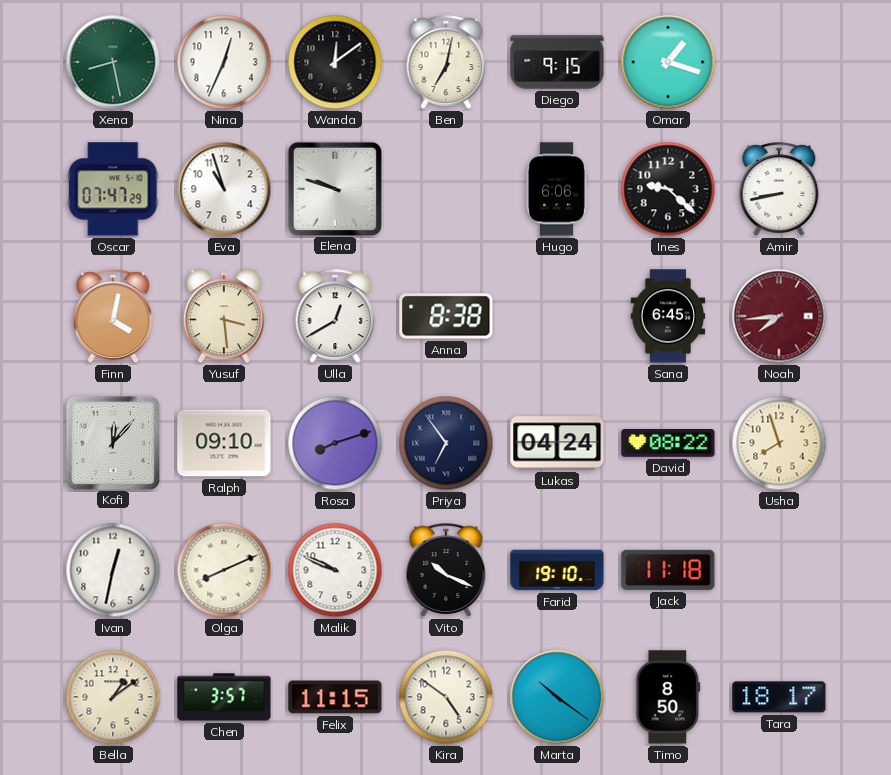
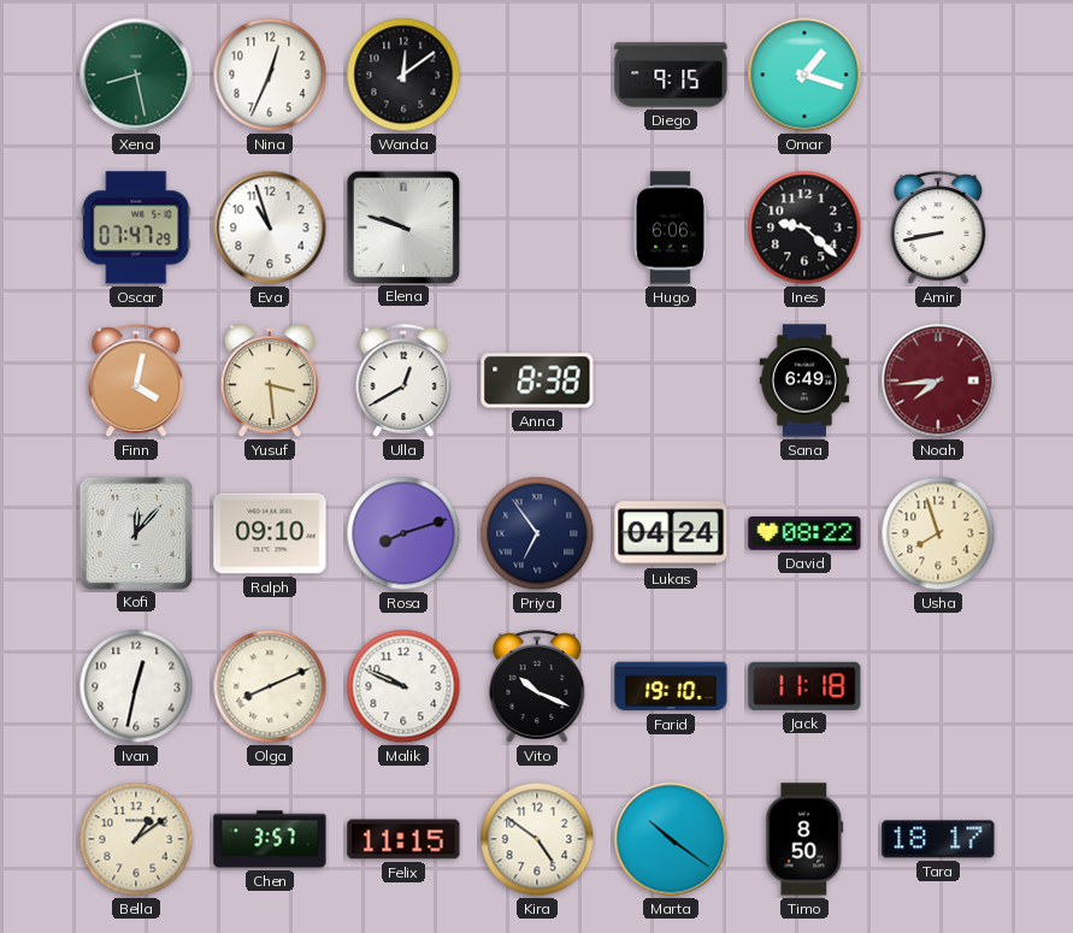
Ben: 7:02 -> none
Sana: 6:45 -> 6:49
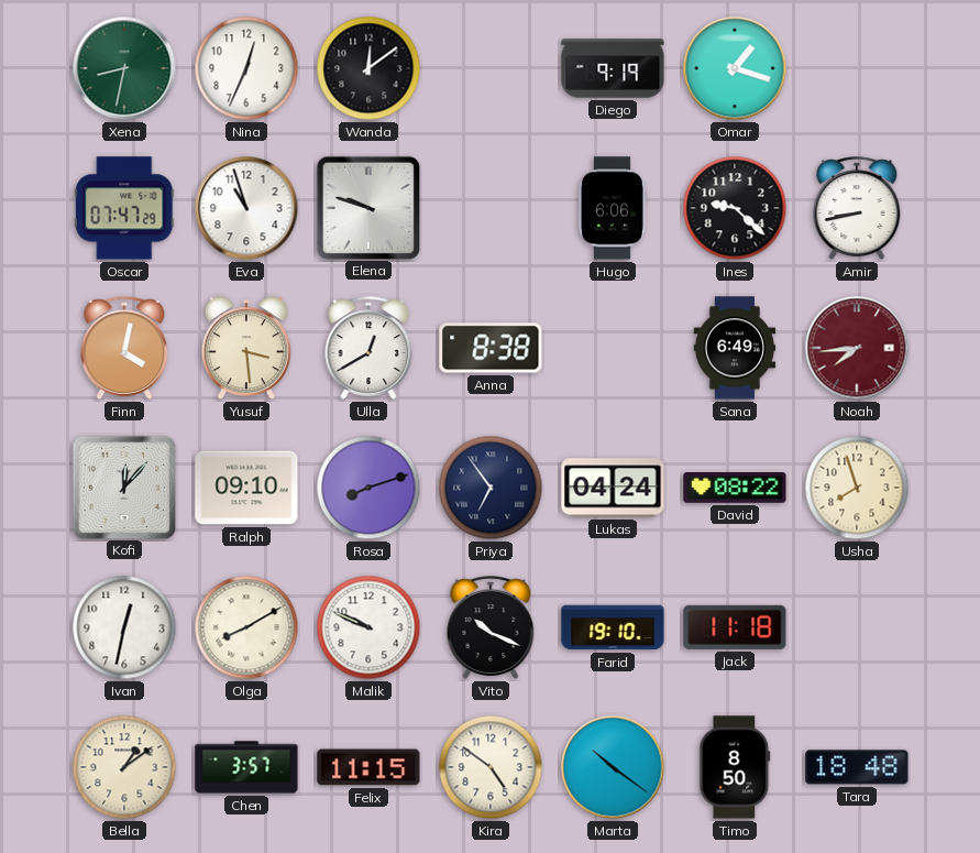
Xena: 8:28 -> 8:32
Diego: 9:15 -> 9:19
Olga: 8:11 -> 8:10
Tara: 18:17 -> 18:48
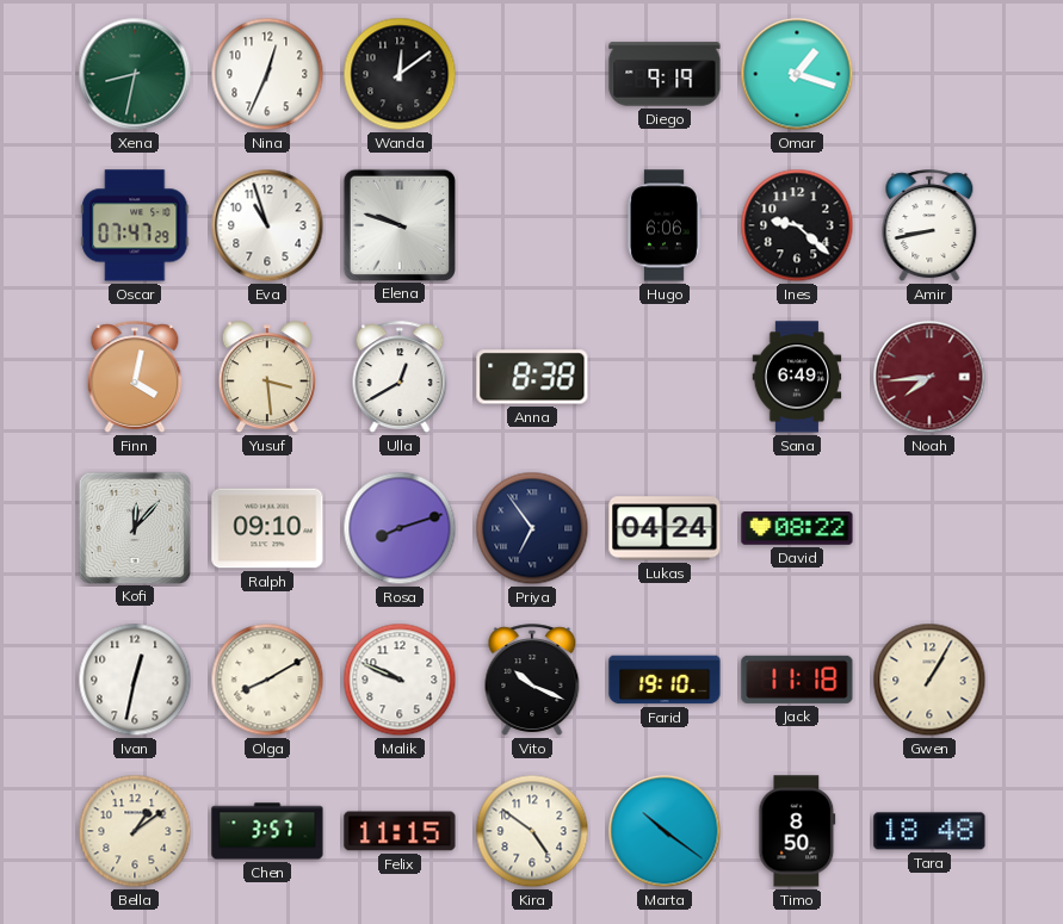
Usha: 7:57 -> none
Gwen: none -> 1:05
